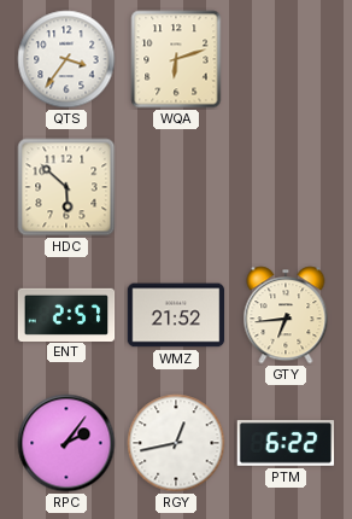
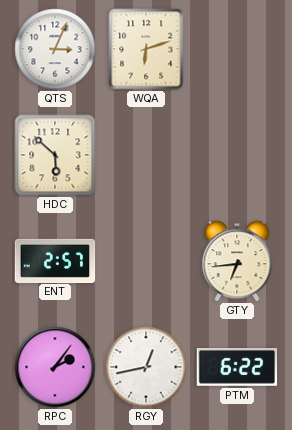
QTS: 3:36 -> 3:04
WMZ: 21:52 -> none
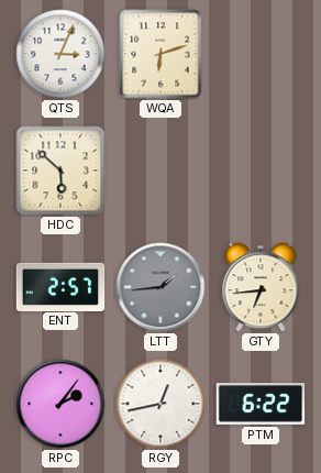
LTT: none -> 1:44
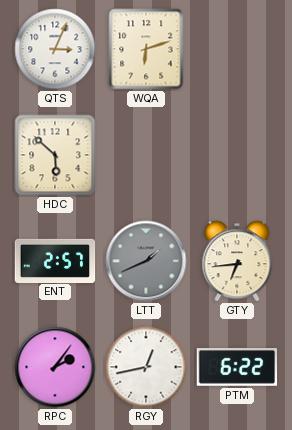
LTT: 1:44 -> 1:41
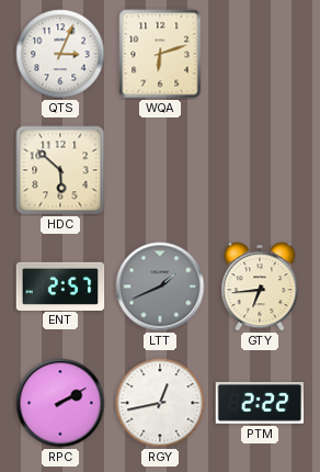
RPC: 2:06 -> 2:10
PTM: 6:22 -> 2:22
